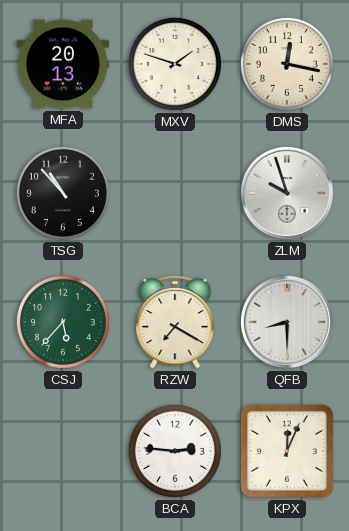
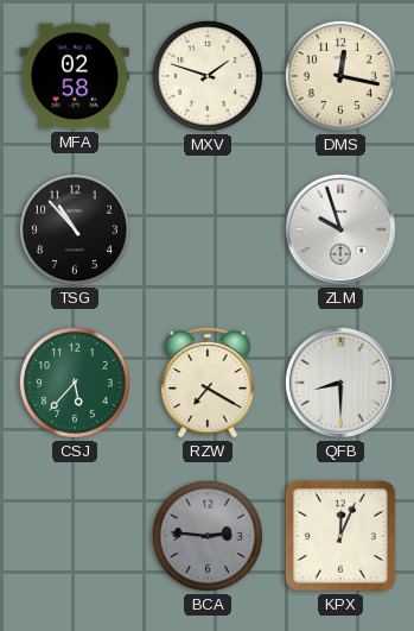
MFA: 20:13 -> 02:58
BCA dial: white -> grey
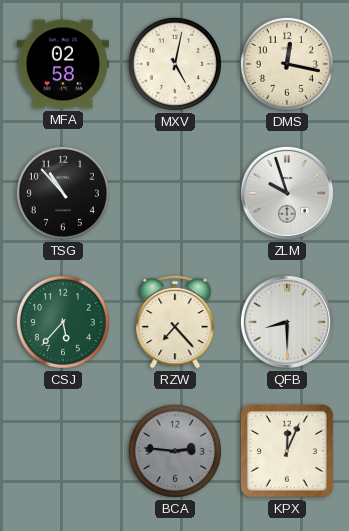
MXV: 1:48 -> 5:02
RZW: 7:20 -> 7:23
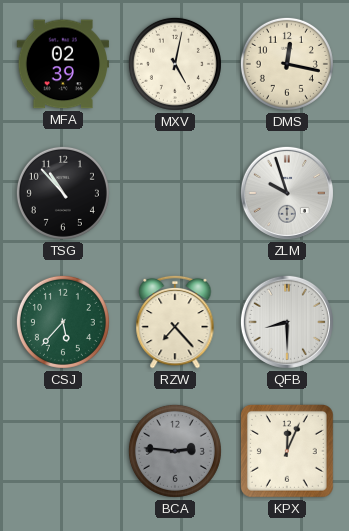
MFA: 02:58 -> 02:39
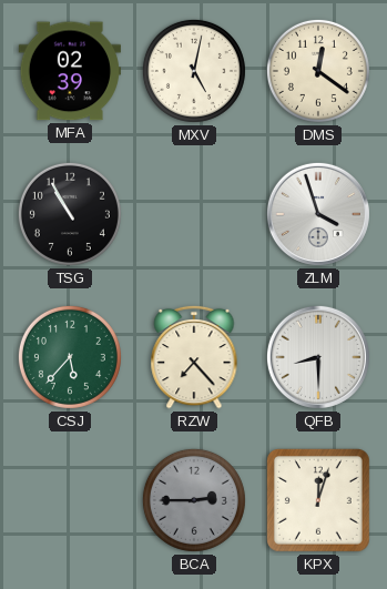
DMS: 12:17 -> 12:21
TSG: 10:53 -> 10:55
ZLM: 9:57 -> 3:57
BCA: 2:46 -> 2:45
KPX: 12:04 -> 12:03
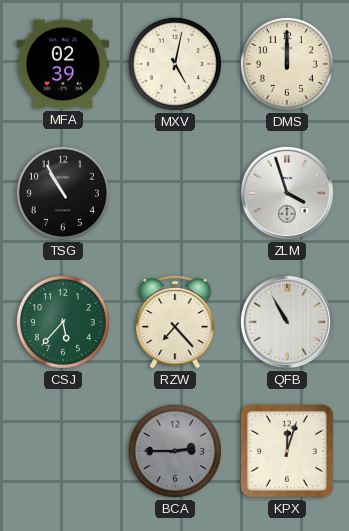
DMS: 12:21 -> 12:00
QFB: 8:30 -> 10:55
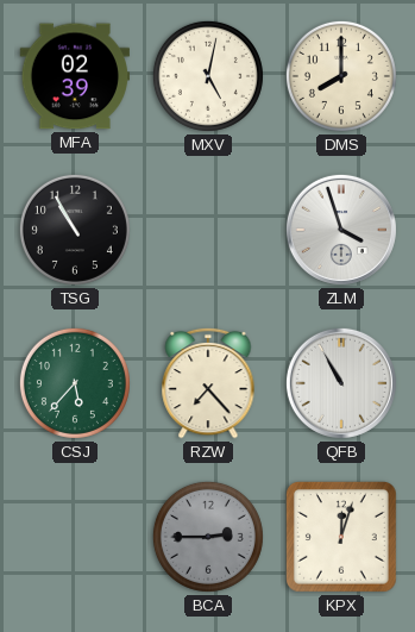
DMS: 12:00 -> 8:00
